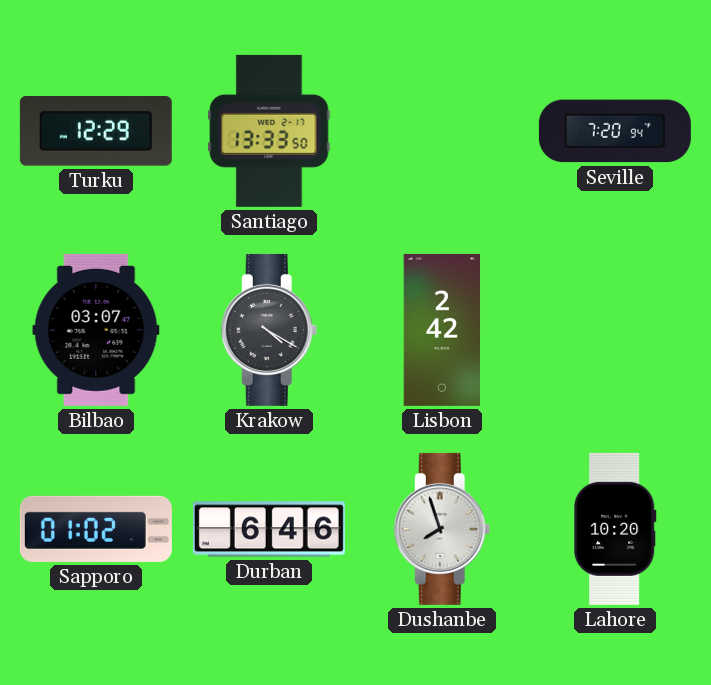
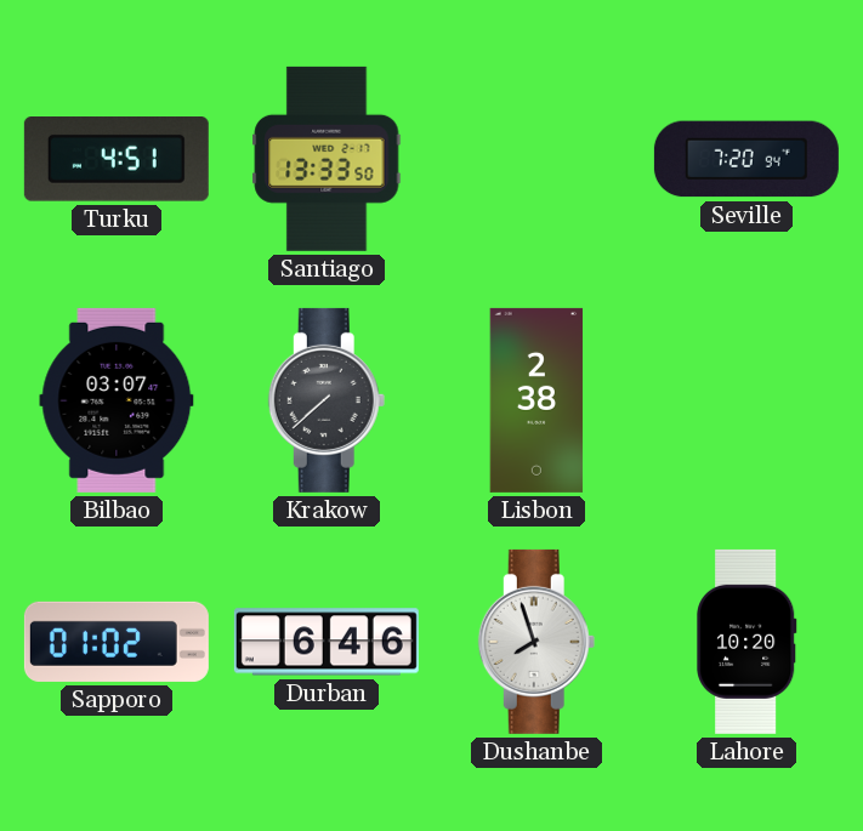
Turku: 12:29 -> 4:51
Krakow: 4:20 -> 7:38
Lisbon: 2:42 -> 2:38
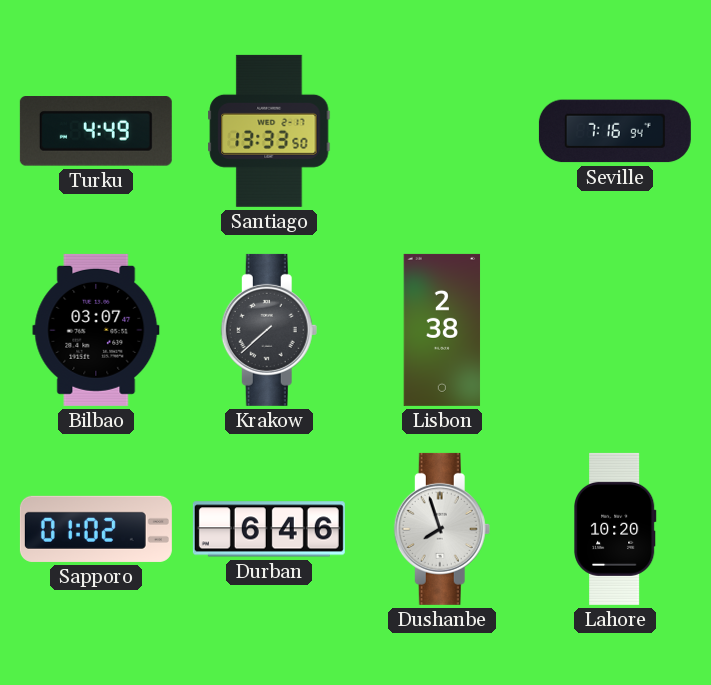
Turku: 4:51 -> 4:49
Seville: 7:20 -> 7:16
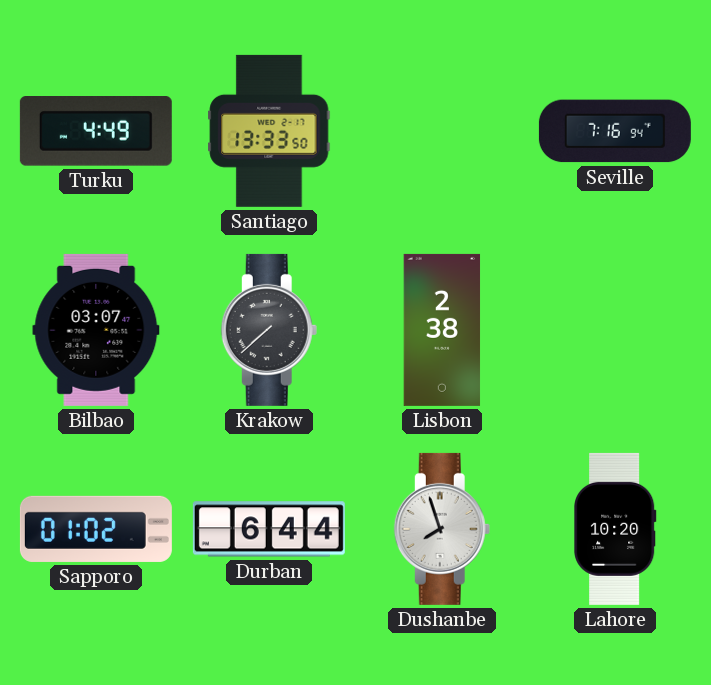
Durban: 6:46 -> 6:44
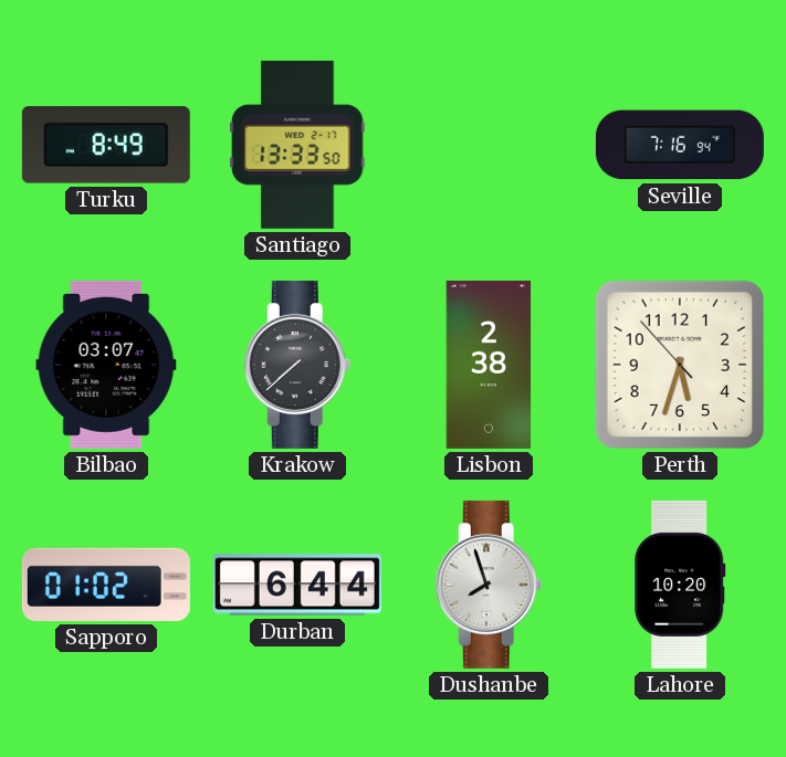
Turku: 4:49 -> 8:49
Perth: none -> 5:32
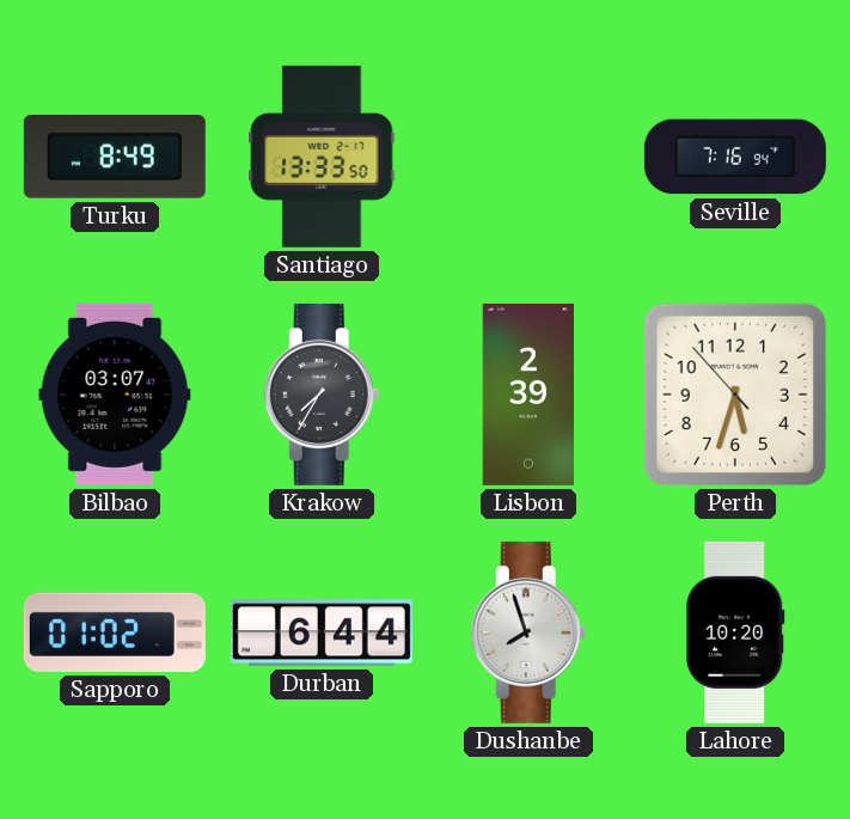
Krakow: 7:38 -> 7:35
Lisbon: 2:38 -> 2:39
